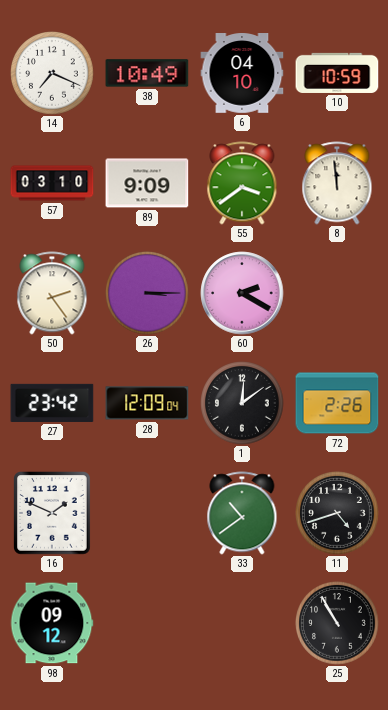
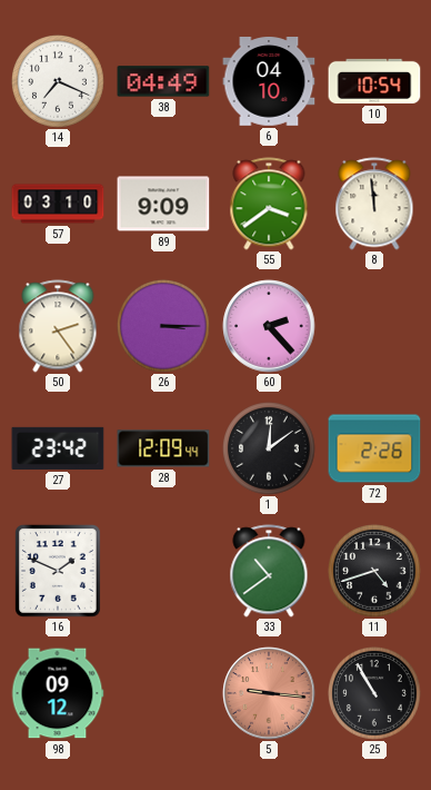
38: 10:49 -> 04:49
10: 10:59 -> 10:54
60: 2:20 -> 2:23
28: 12:09:04 -> 12:09:44
5: none -> 9:16
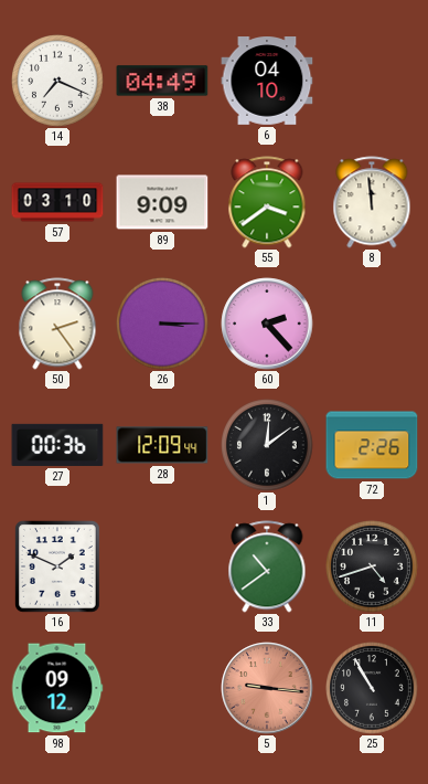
10: 10:54 -> none
27: 23:42 -> 00:36
